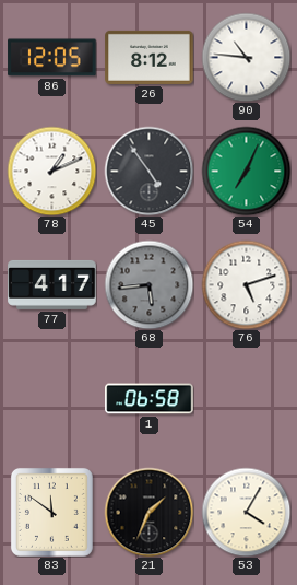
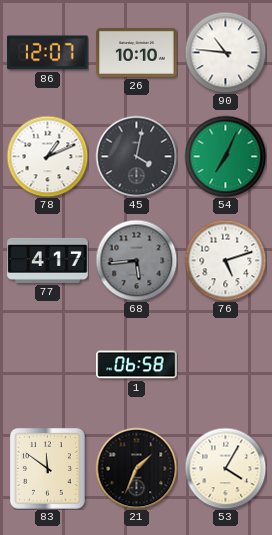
86: 12:05 -> 12:07
26: 8:12 -> 10:10
45: 4:54 -> 4:02
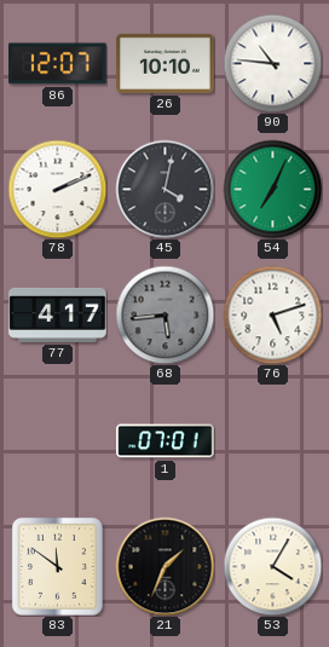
78: 1:11 -> 2:11
1: 06:58 -> 07:01
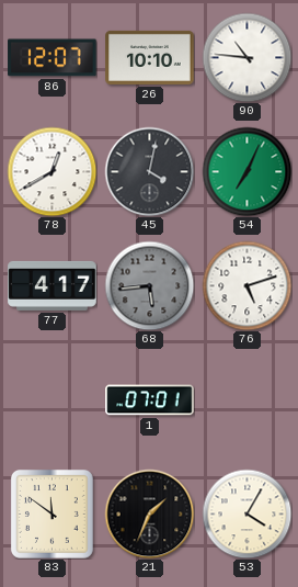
78: 2:11 -> 12:40
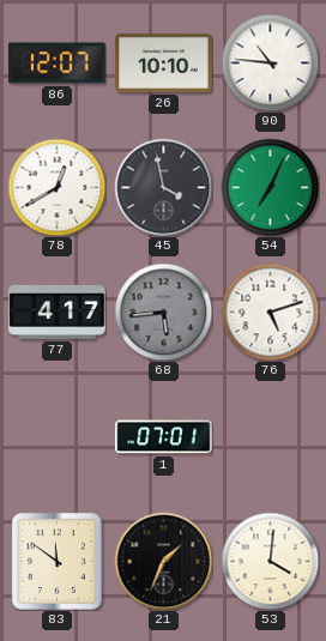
45: 4:02 -> 3:58
53: 4:05 -> 4:01
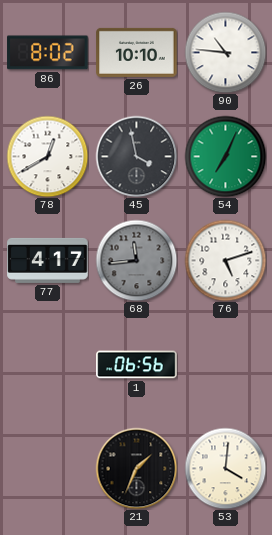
86: 12:07 -> 8:02
68: 5:44 -> 11:44
1: 07:01 -> 06:56
83: 11:51 -> none
